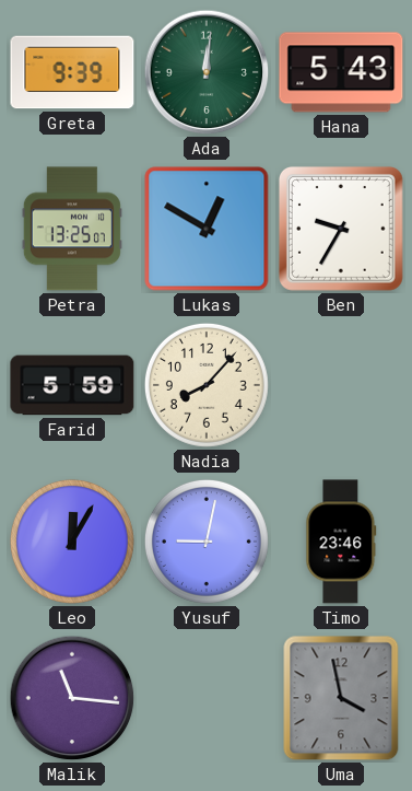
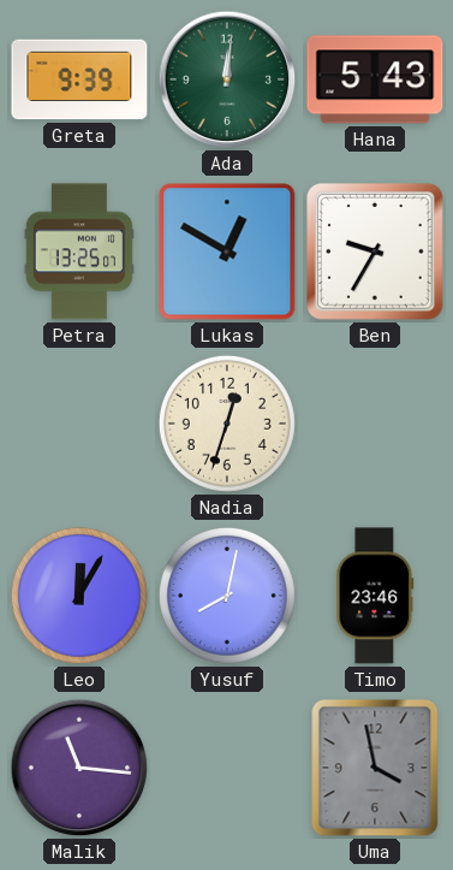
Farid: 5:59 -> none
Nadia: 8:07 -> 12:33
Yusuf: 9:02 -> 8:02
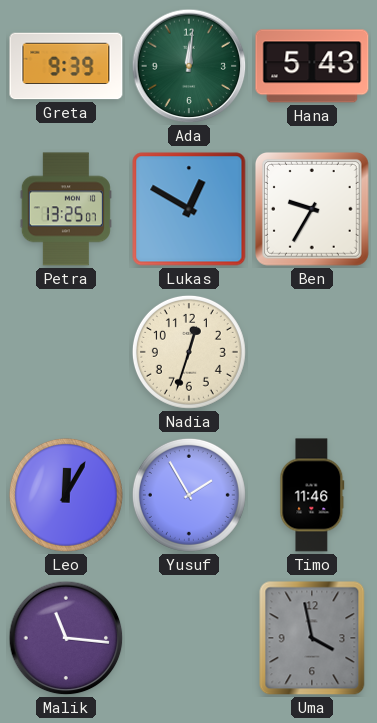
Yusuf: 8:02 -> 1:55
Timo: 23:46 -> 11:46
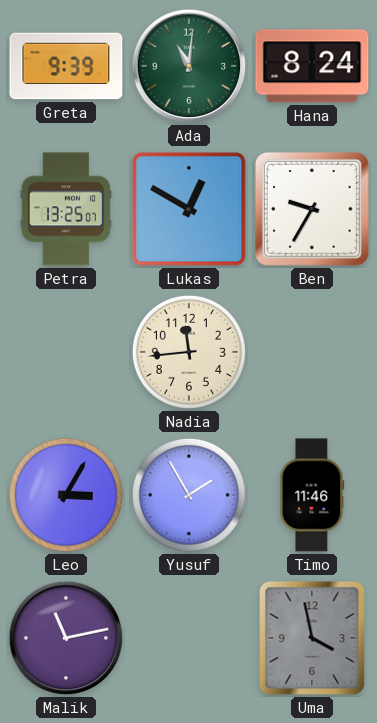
Ada: 12:01 -> 11:01
Hana: 5:43 -> 8:24
Nadia: 12:33 -> 11:44
Leo: 12:05 -> 3:05
Malik: 11:16 -> 11:13
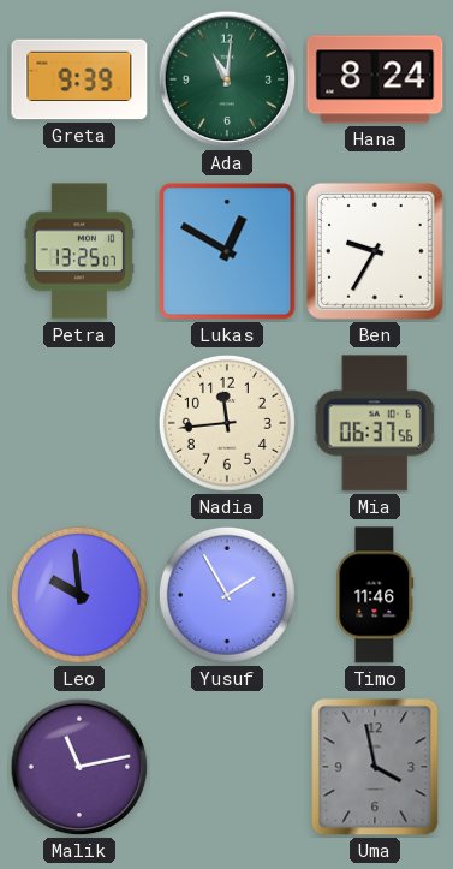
Mia: none -> 06:37
Leo: 3:05 -> 9:59
